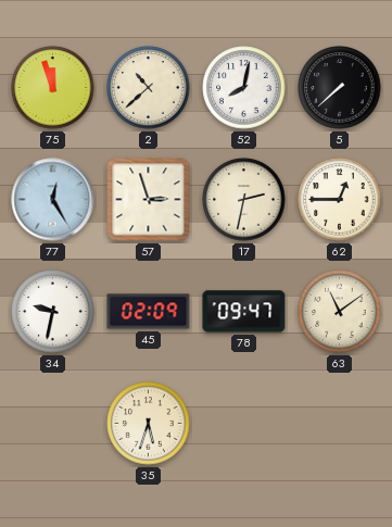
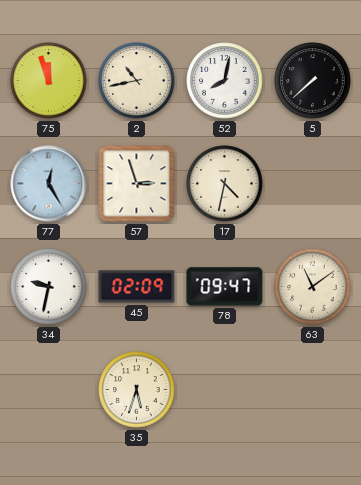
2: 10:38 -> 10:43
17: 2:32 -> 4:32
62: 12:45 -> none
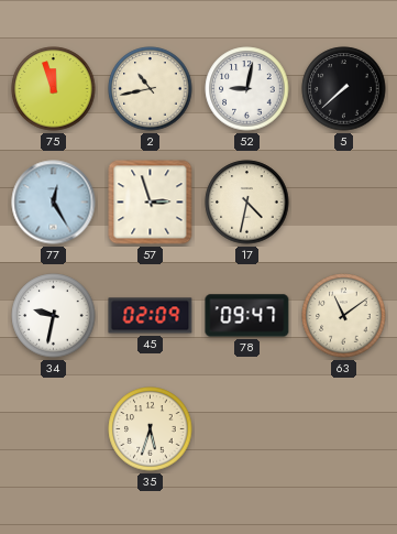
52: 8:02 -> 9:02
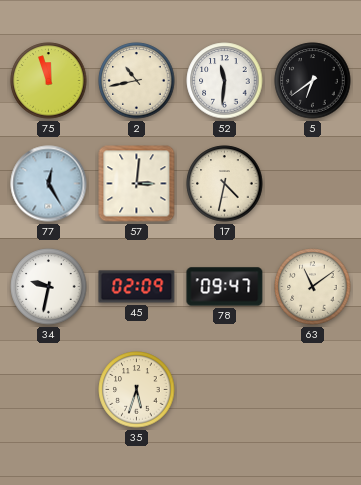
52: 9:02 -> 11:31
5: 7:38 -> 6:39
57: 2:57 -> 3:01
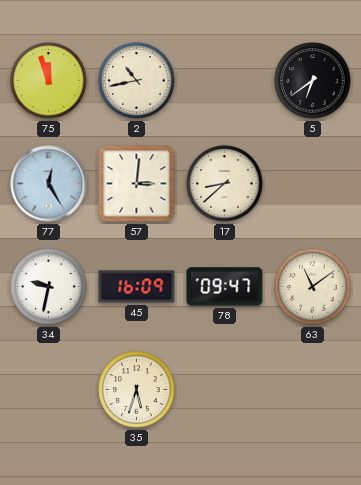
52: 11:31 -> none
17: 4:32 -> 8:38
45: 02:09 -> 16:09
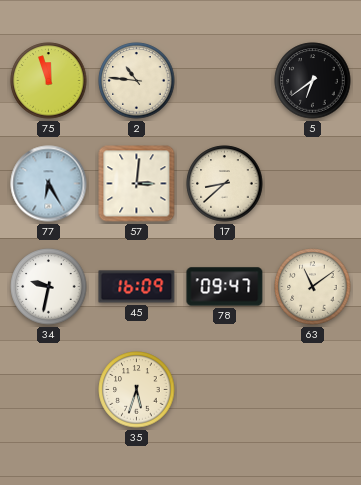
2: 10:43 -> 10:46
77: 12:25 -> 6:25
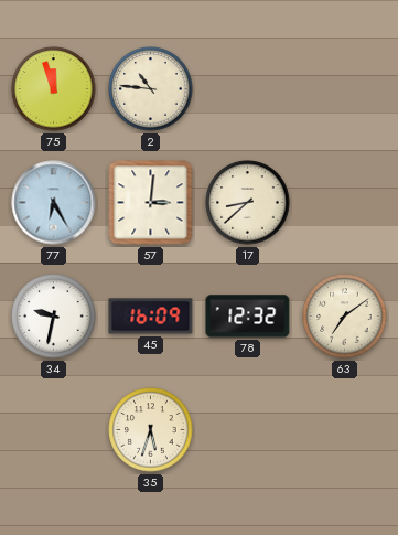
5: 6:39 -> none
78: 09:47 -> 12:32
63: 11:09 -> 7:09
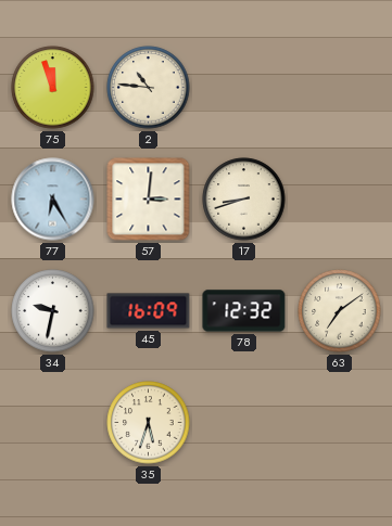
17: 8:38 -> 8:42
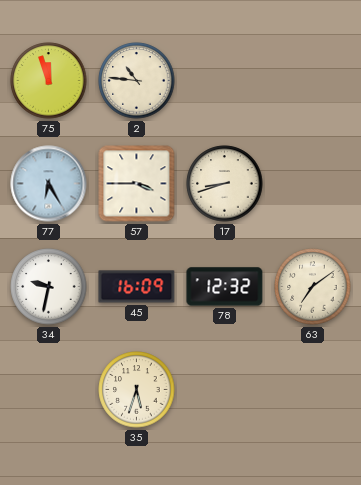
57: 3:01 -> 3:45
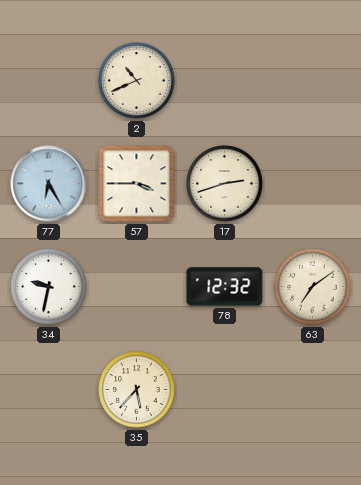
75: 11:57 -> none
2: 10:46 -> 10:41
17: 8:42 -> 2:42
45: 16:09 -> none
35: 5:33 -> 5:37
